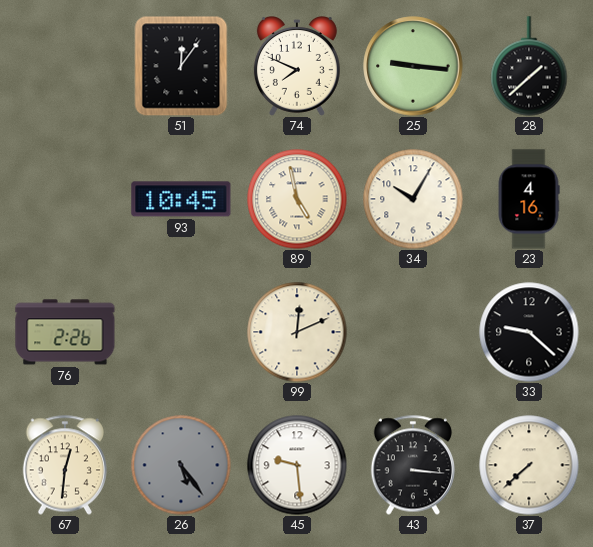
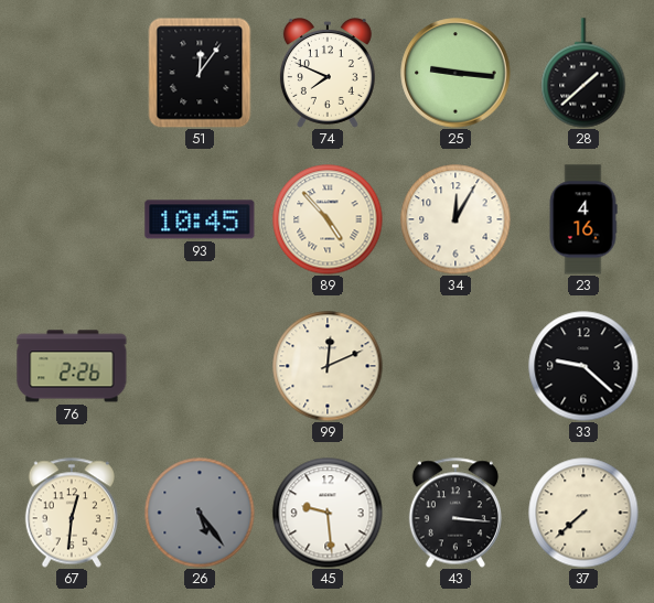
89: 4:58 -> 4:53
34: 10:05 -> 12:05
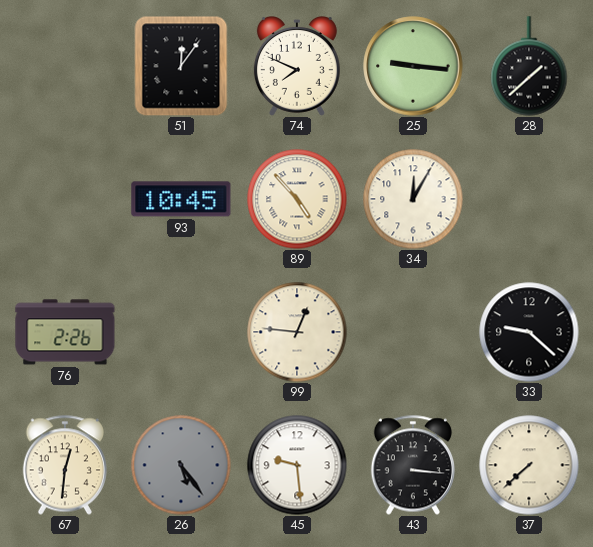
23: 4:16 -> none
99: 12:11 -> 12:46
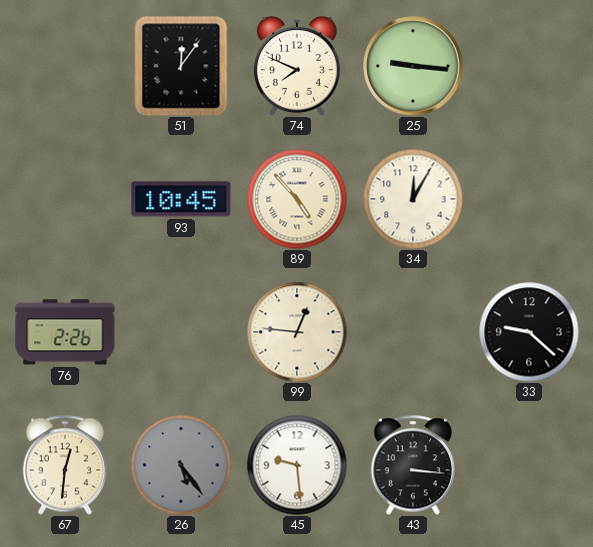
28: 1:38 -> none
37: 7:38 -> none
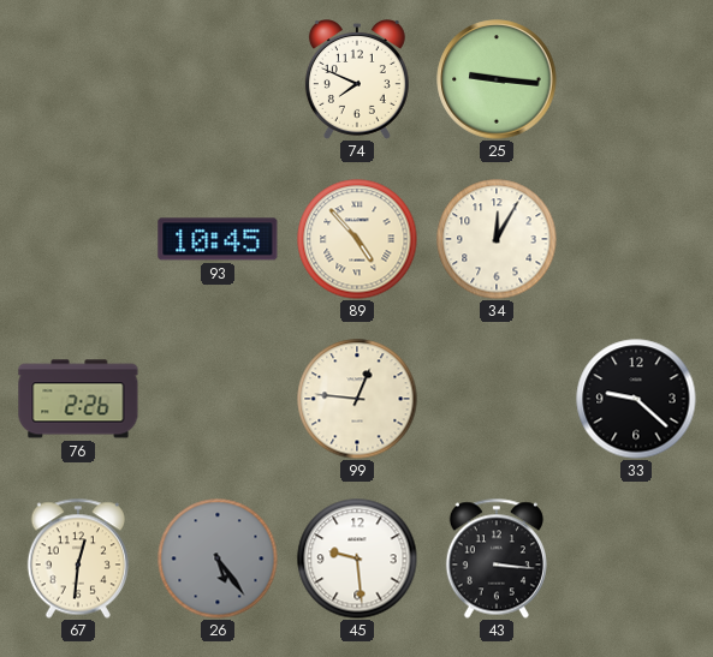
51: 12:06 -> none
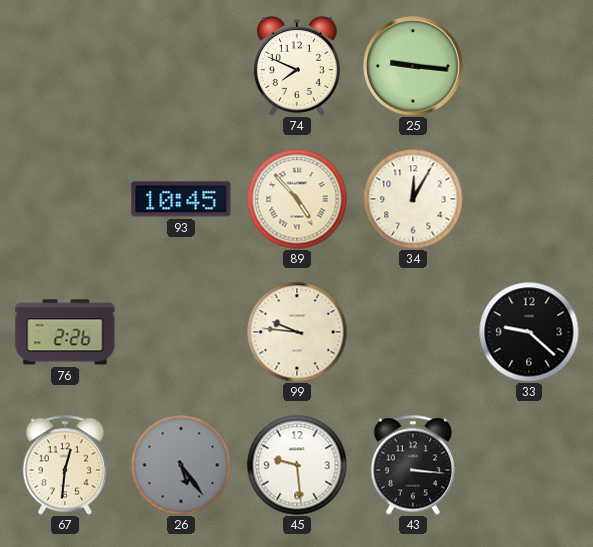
99: 12:46 -> 9:46
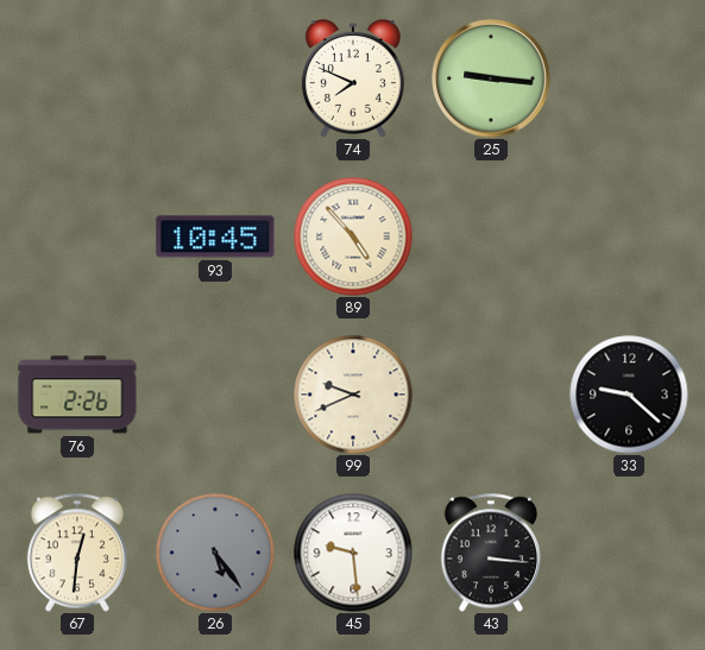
34: 12:05 -> none
99: 9:46 -> 9:41
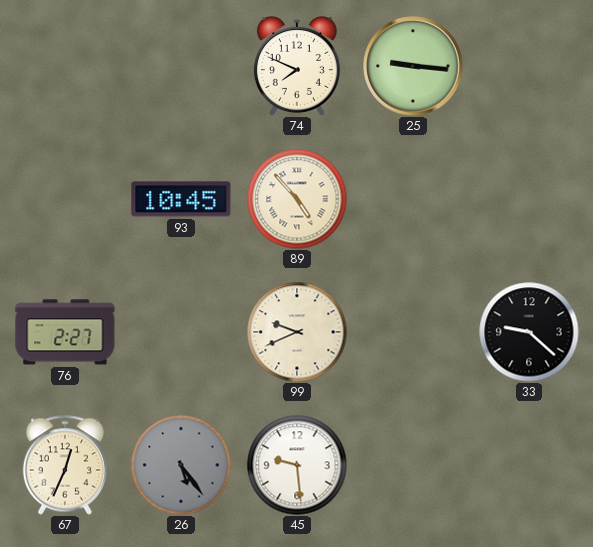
76: 2:26 -> 2:27
67: 12:31 -> 12:34
43: 3:16 -> none
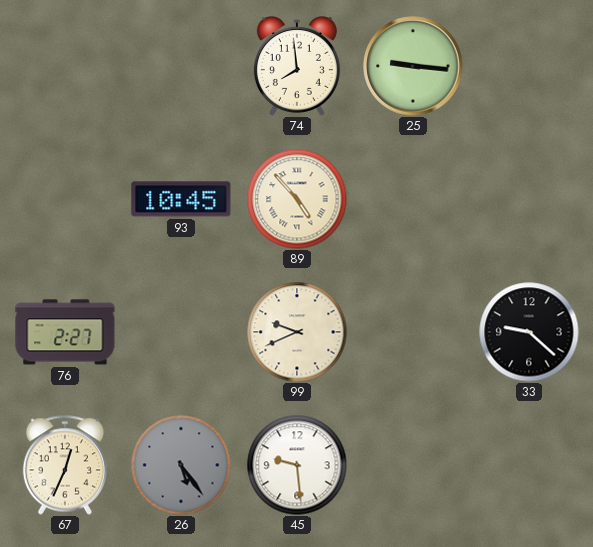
74: 7:49 -> 7:59
